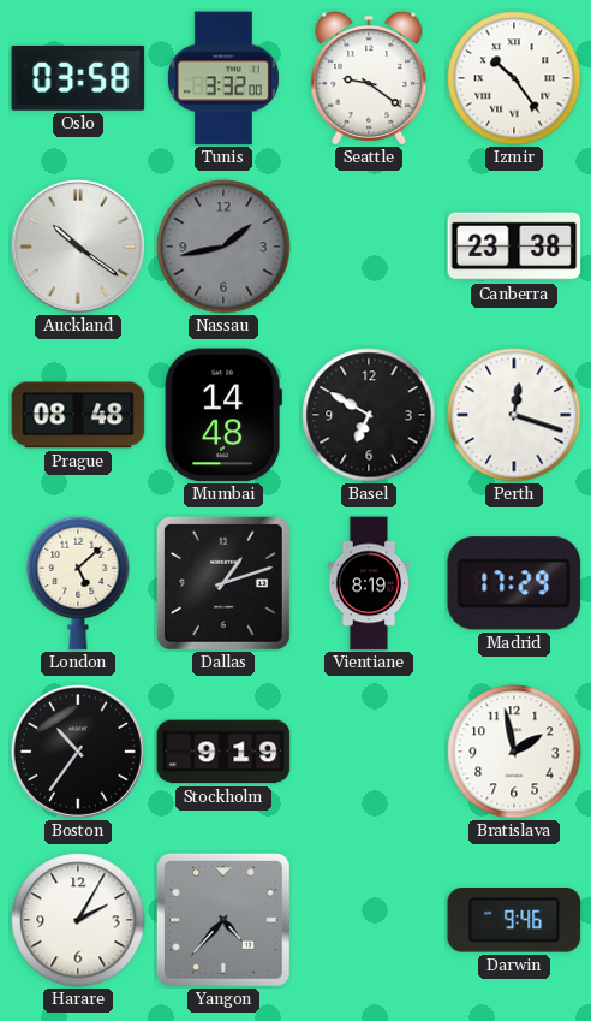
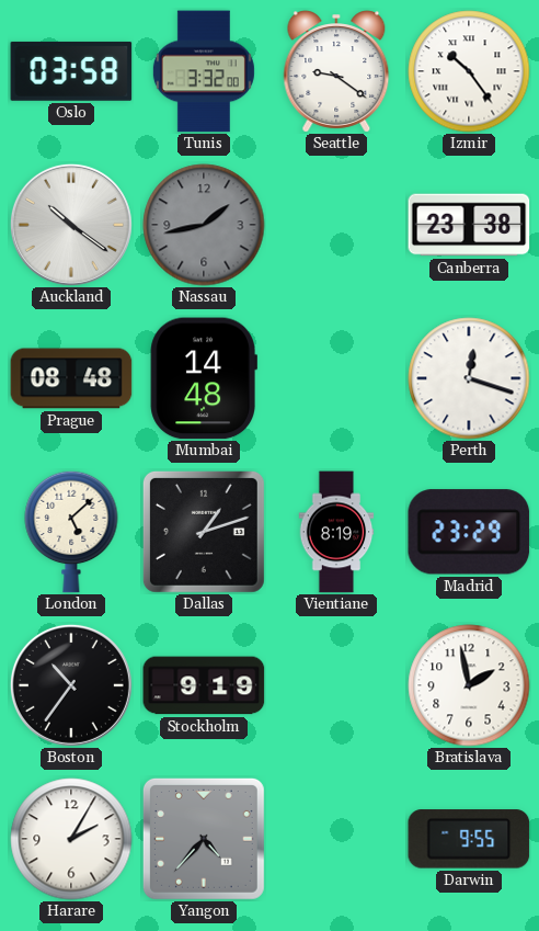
Basel: 6:50 -> none
Madrid: 17:29 -> 23:29
Darwin: 9:46 -> 9:55
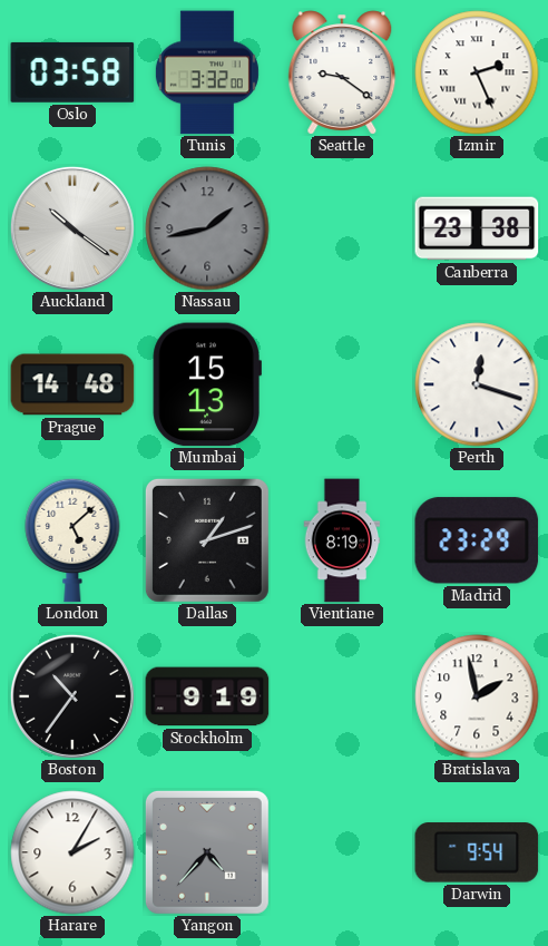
Izmir: 10:24 -> 2:26
Prague: 08:48 -> 14:48
Mumbai: 14:48 -> 15:13
Darwin: 9:55 -> 9:54
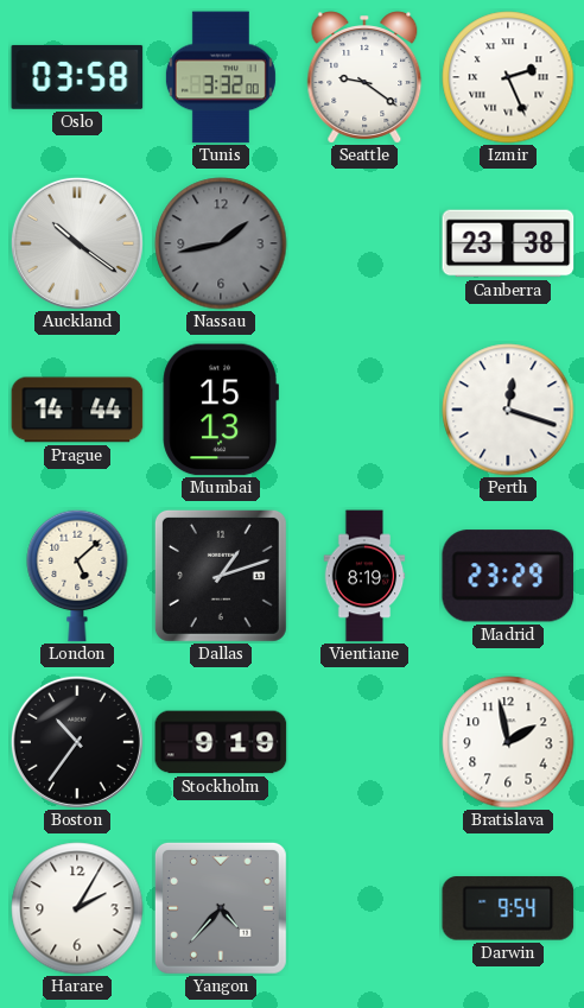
Prague: 14:48 -> 14:44
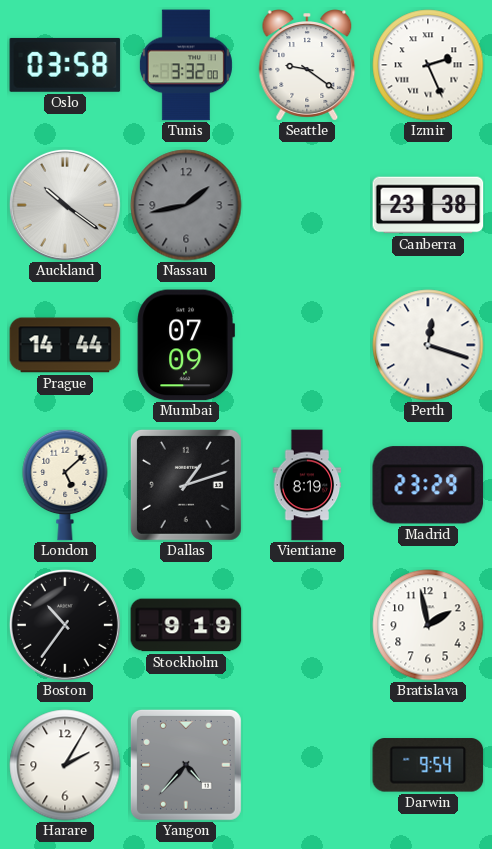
Mumbai: 15:13 -> 07:09
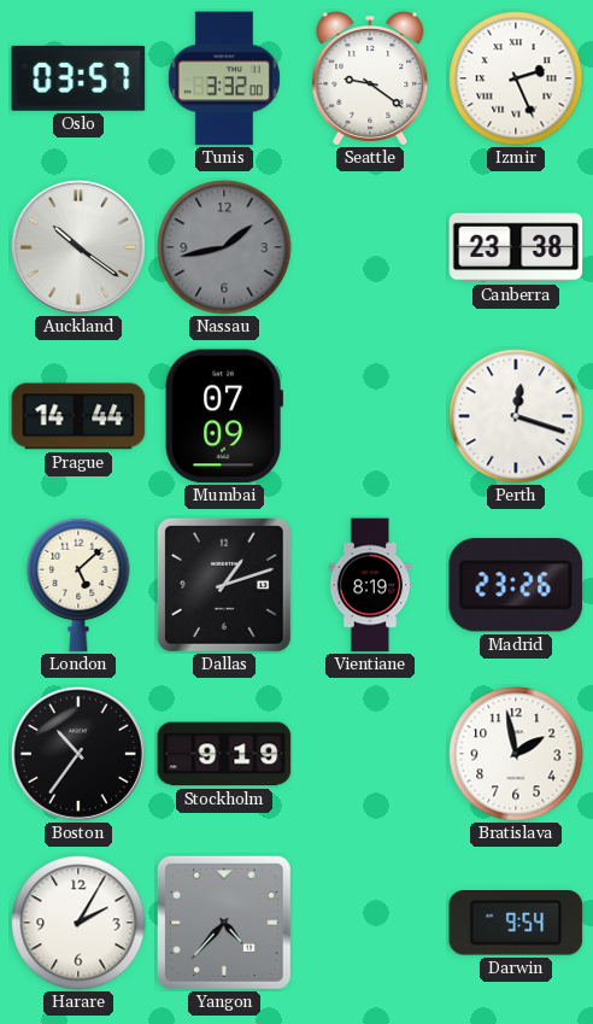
Oslo: 03:58 -> 03:57
Madrid: 23:29 -> 23:26
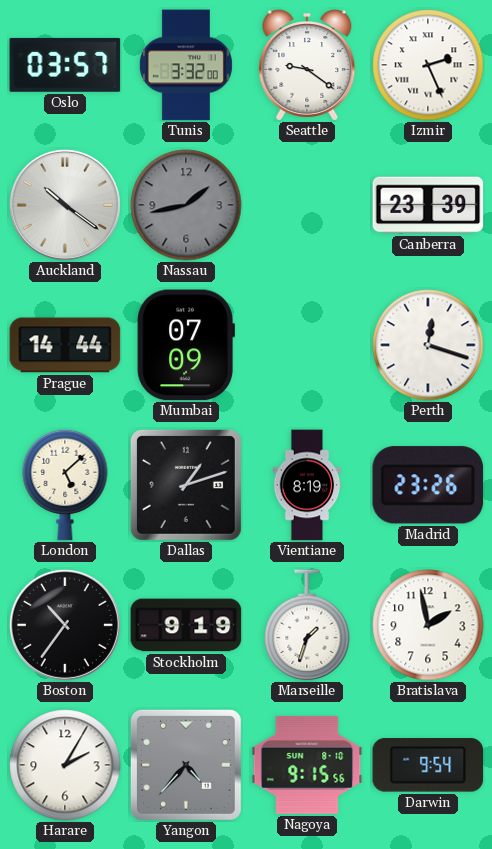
Canberra: 23:38 -> 23:39
Marseille: none -> 1:33
Nagoya: none -> 9:15
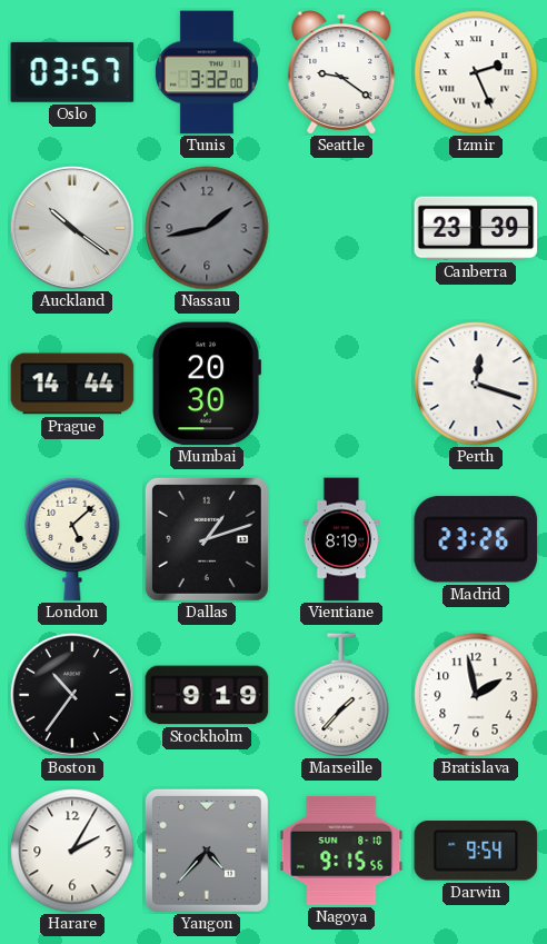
Mumbai: 07:09 -> 20:30
Marseille: 1:33 -> 1:37
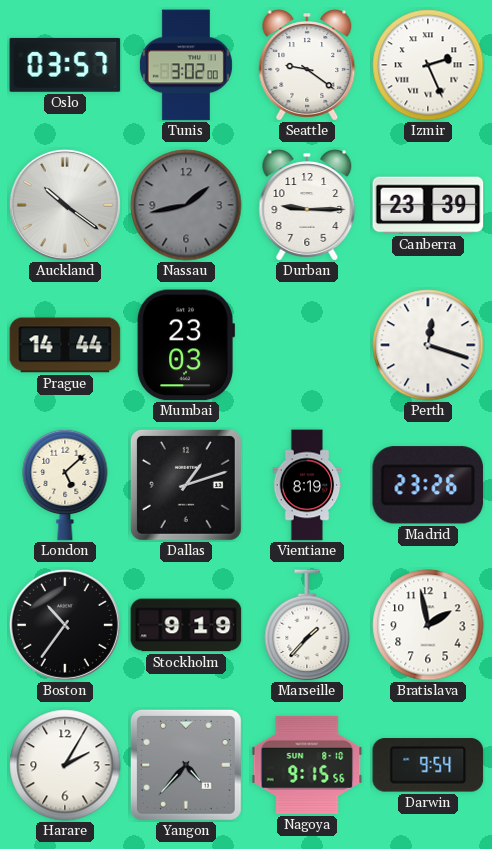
Tunis: 3:32 -> 3:02
Durban: none -> 9:15
Mumbai: 20:30 -> 23:03
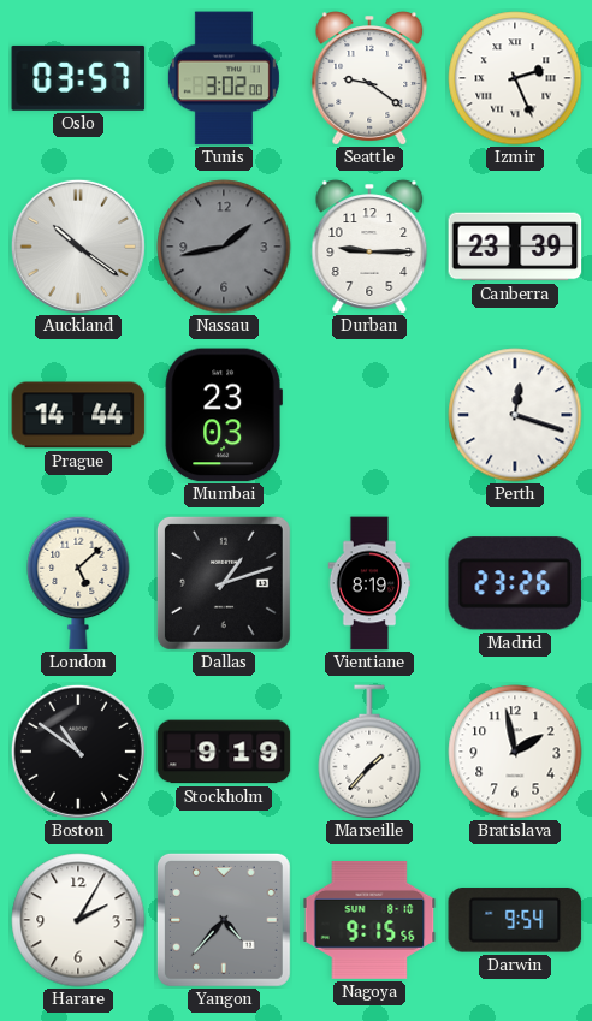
Boston: 10:36 -> 10:51
